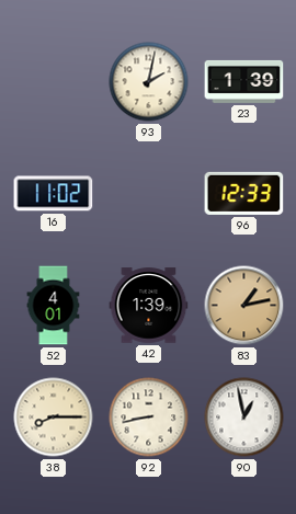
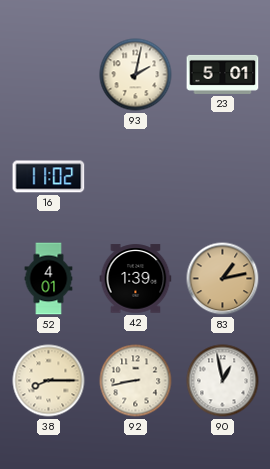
23: 1:39 -> 5:01
96: 12:33 -> none
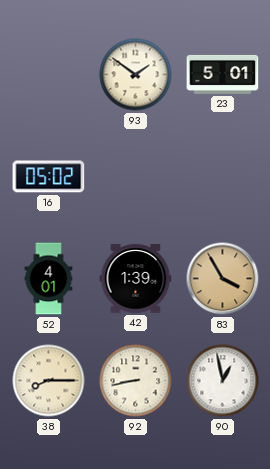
93: 2:02 -> 1:51
16: 11:02 -> 05:02
83: 1:13 -> 3:55
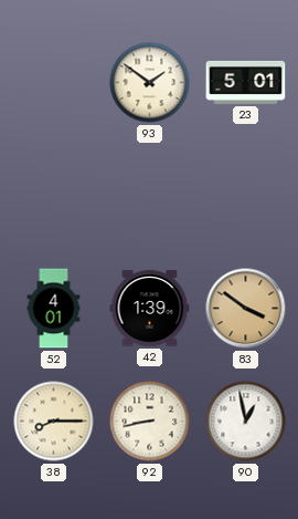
16: 05:02 -> none
83: 3:55 -> 3:51
